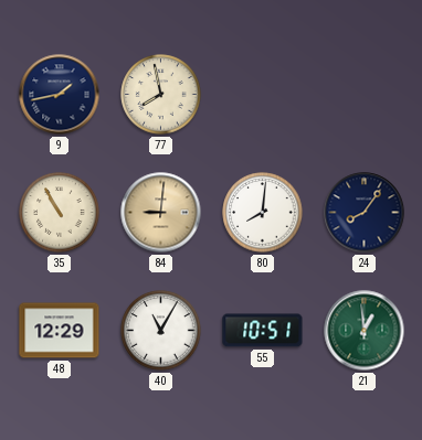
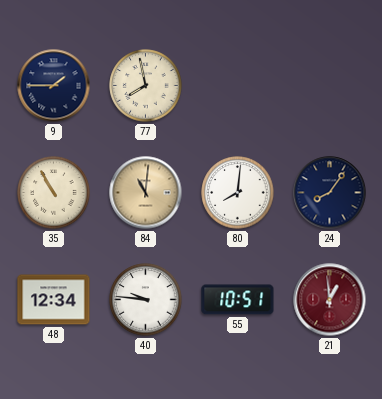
9: 1:43 -> 1:45
84: 9:01 -> 11:01
48: 12:29 -> 12:34
40: 11:05 -> 9:46
21 dial: green -> burgundy
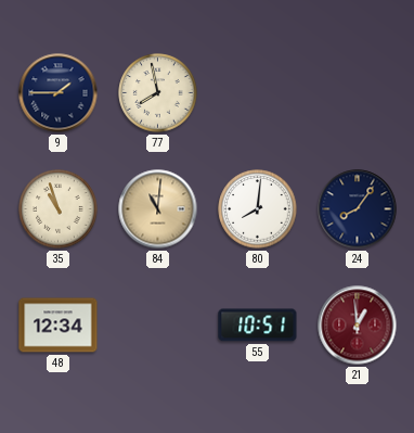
35: 10:55 -> 10:57
40: 9:46 -> none
